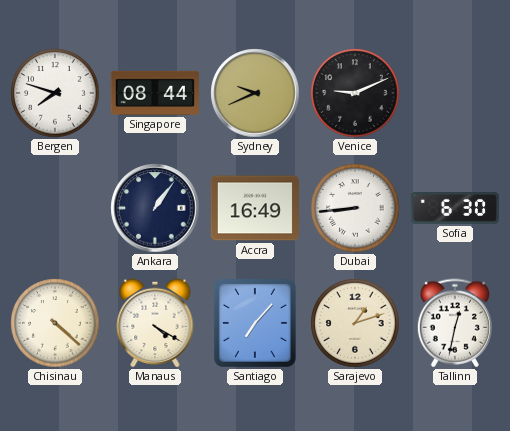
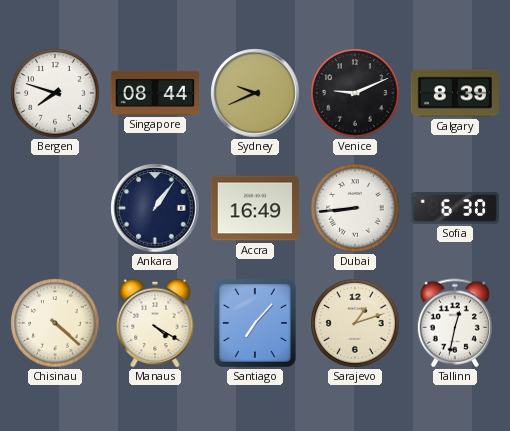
Calgary: none -> 8:39
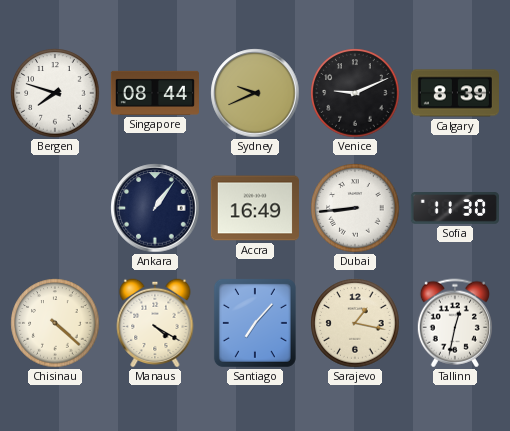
Sofia: 6:30 -> 11:30
Sarajevo: 1:12 -> 1:17
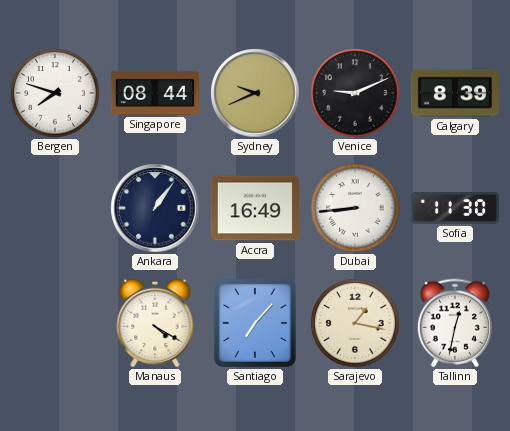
Chisinau: 4:22 -> none
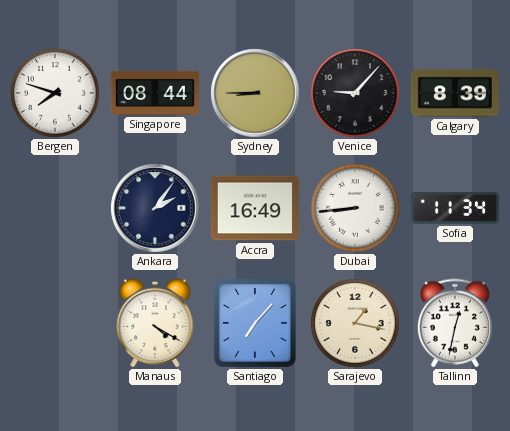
Sydney: 9:41 -> 8:45
Venice: 9:11 -> 9:07
Ankara: 1:06 -> 2:06
Sofia: 11:30 -> 11:34
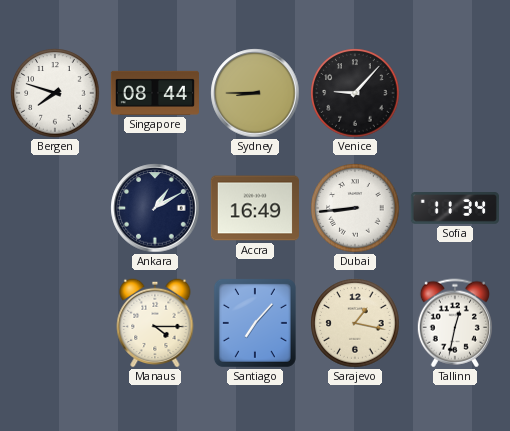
Calgary: 8:39 -> none
Ankara: 2:06 -> 1:10
Manaus: 4:20 -> 4:15
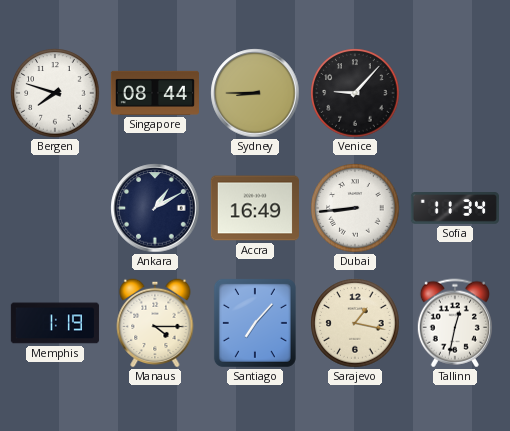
Memphis: none -> 1:19
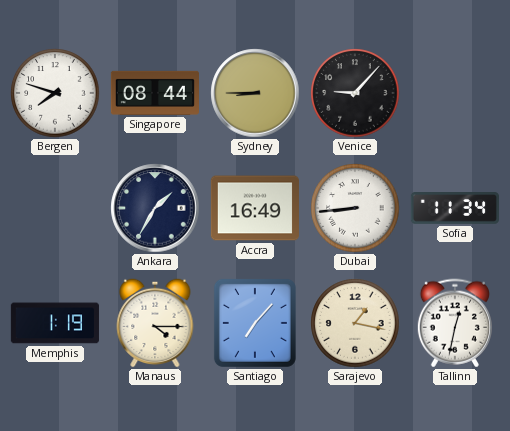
Ankara: 1:10 -> 1:35
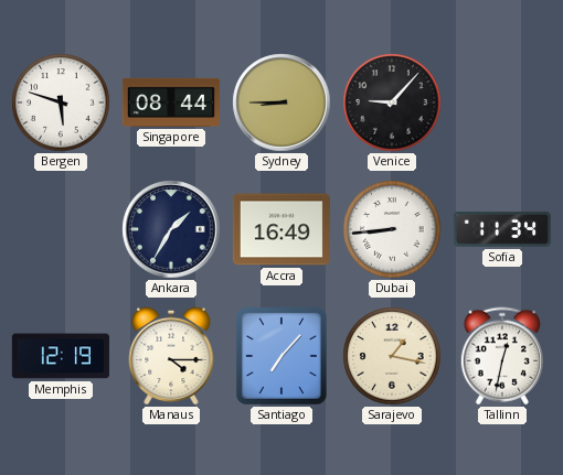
Bergen: 7:48 -> 5:48
Memphis: 1:19 -> 12:19
